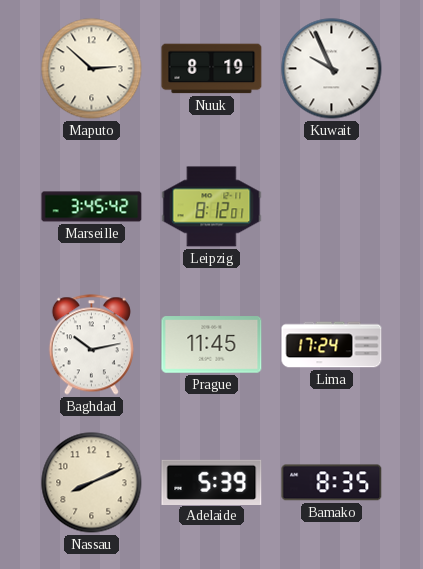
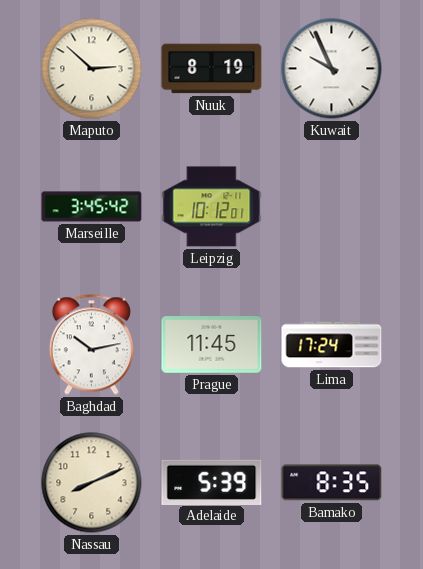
Leipzig: 8:12 -> 10:12
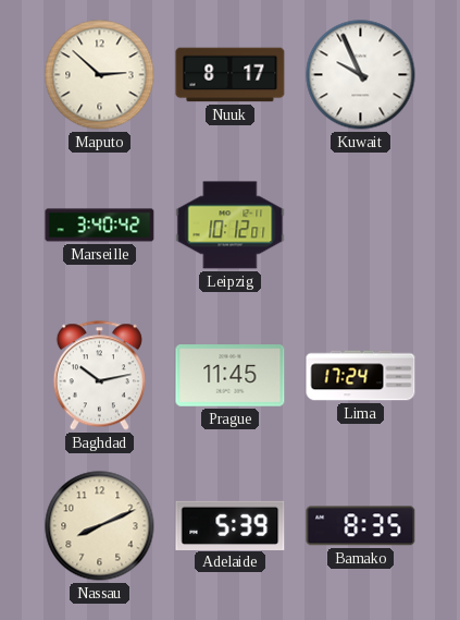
Nuuk: 8:19 -> 8:17
Marseille: 3:45 -> 3:40
